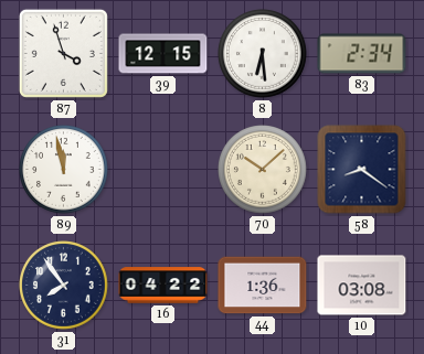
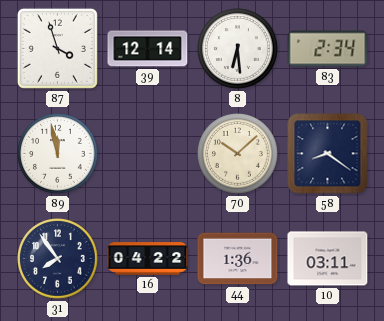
39: 12:15 -> 12:14
10: 03:08 -> 03:11
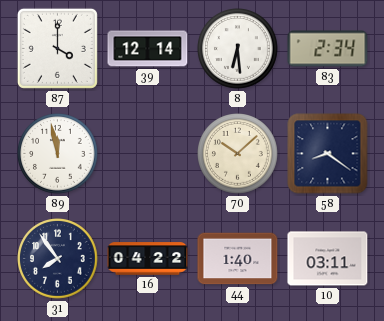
87: 3:57 -> 4:00
44: 1:36 -> 1:40
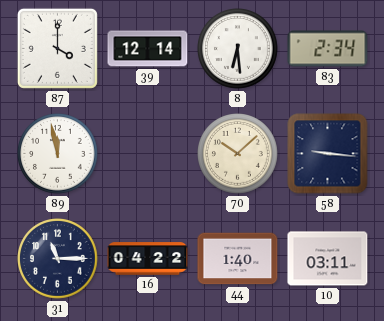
58: 8:21 -> 9:16
31: 7:54 -> 11:15
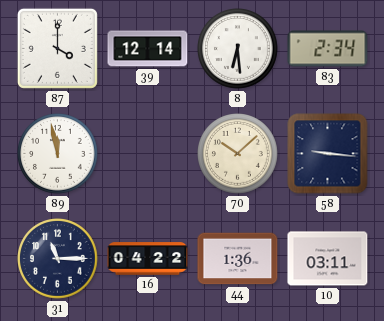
44: 1:40 -> 1:36
